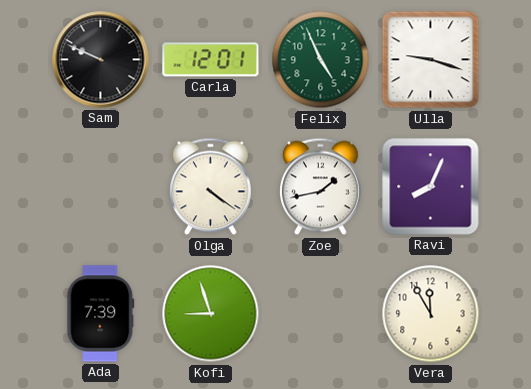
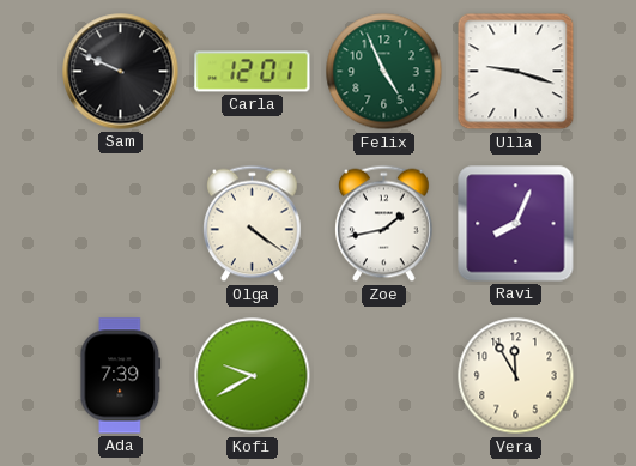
Kofi: 8:57 -> 9:40
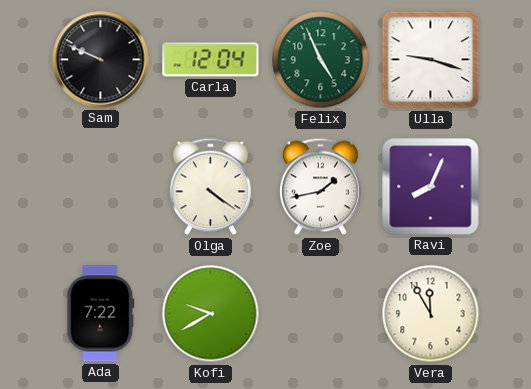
Carla: 12:01 -> 12:04
Ada: 7:39 -> 7:22
